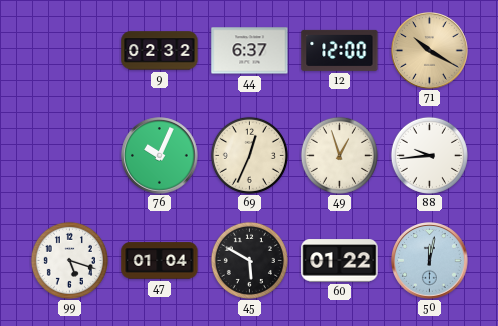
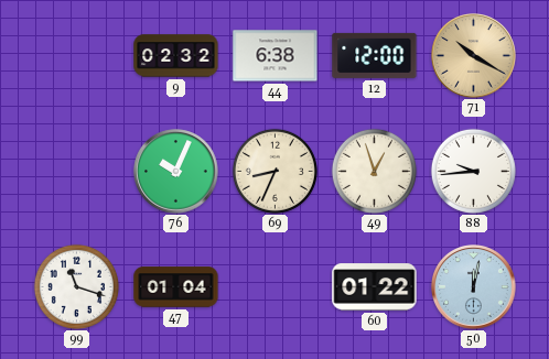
44: 6:37 -> 6:38
69: 12:34 -> 8:34
99: 5:18 -> 11:18
45: 5:50 -> none
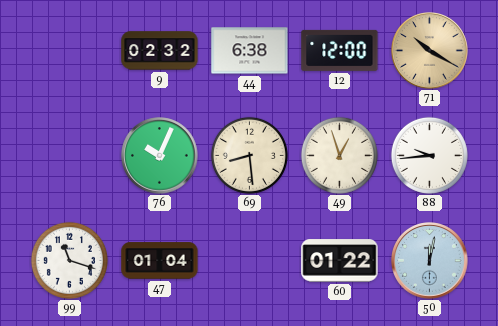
69: 8:34 -> 8:29
